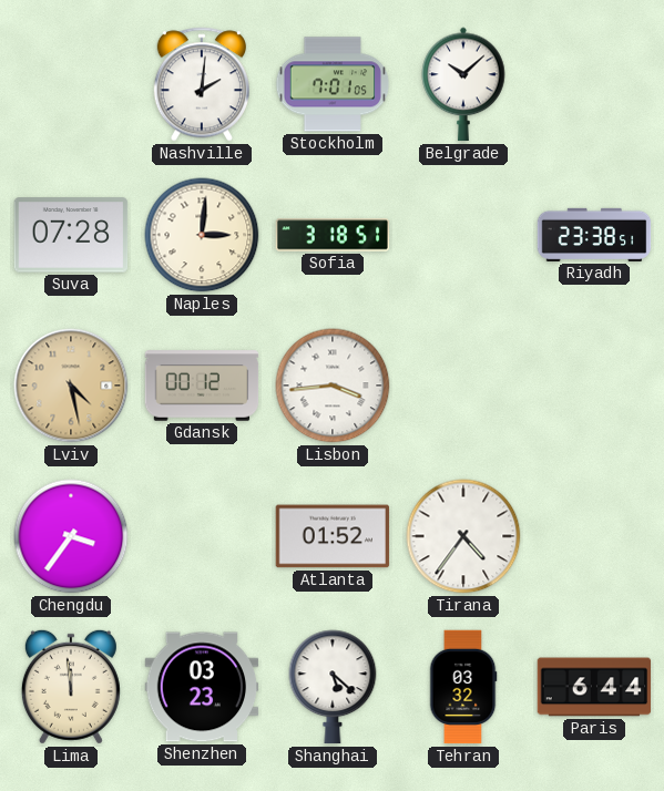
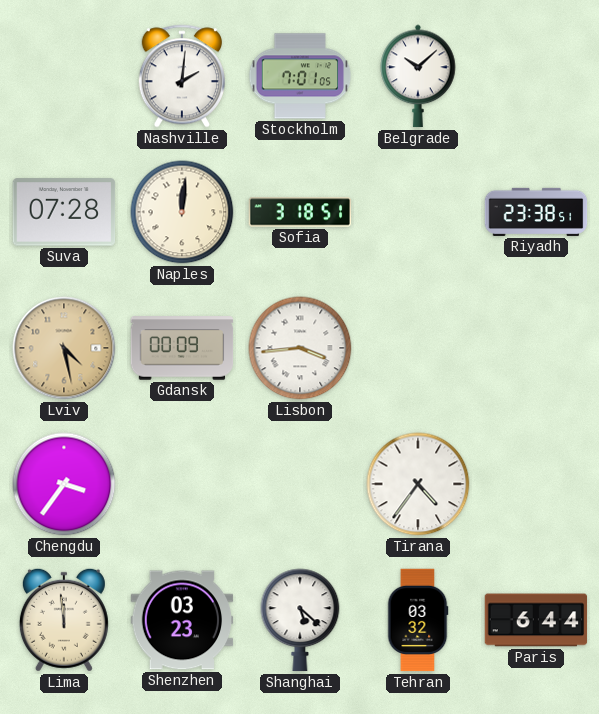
Naples: 3:01 -> 12:01
Gdansk: 00:12 -> 00:09
Atlanta: 01:52 -> none
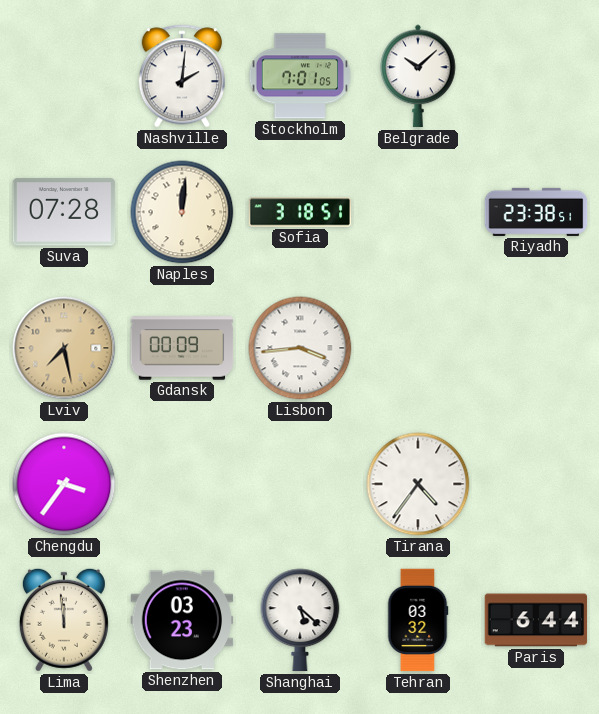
Lviv: 4:28 -> 7:28
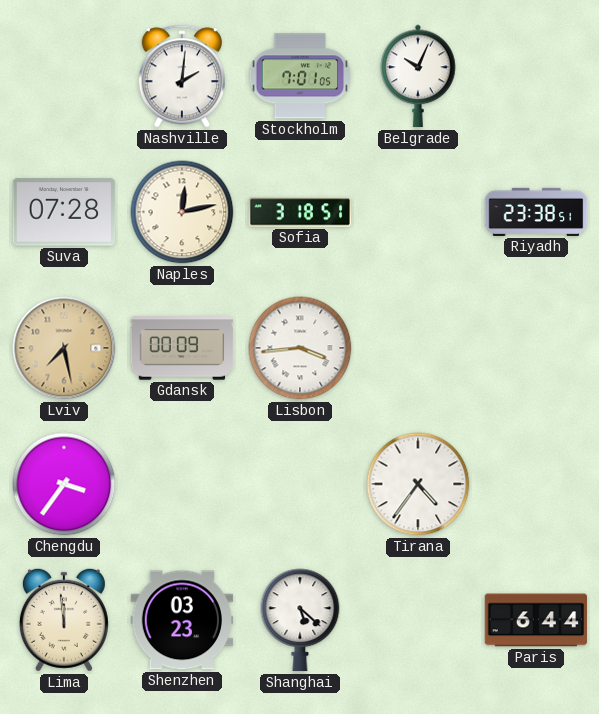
Belgrade: 10:08 -> 10:04
Naples: 12:01 -> 12:13
Tehran: 03:32 -> none
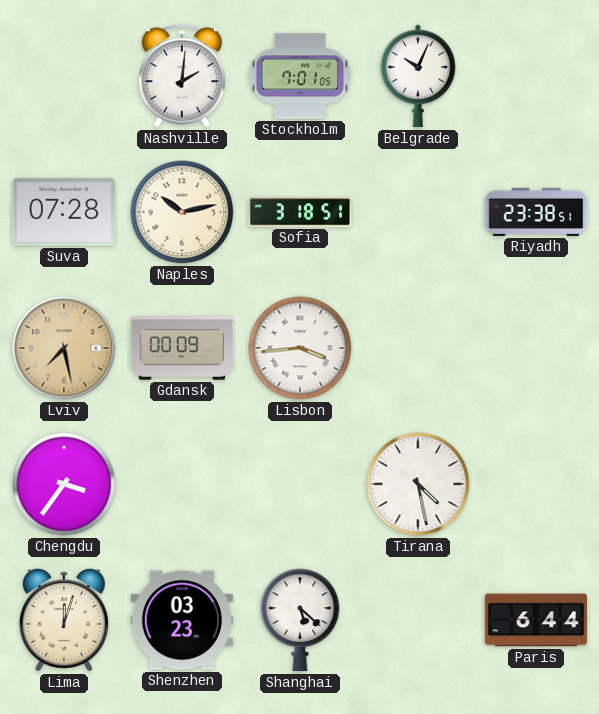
Naples: 12:13 -> 10:13
Tirana: 4:36 -> 4:28
Lima: 11:59 -> 12:03
